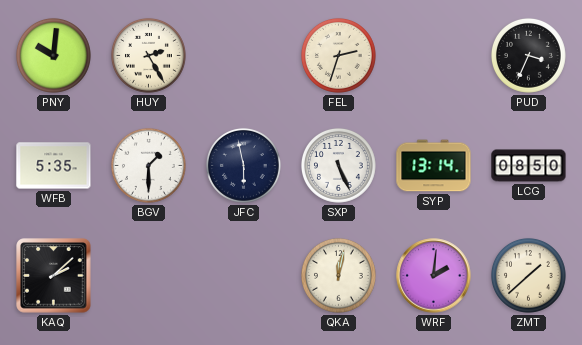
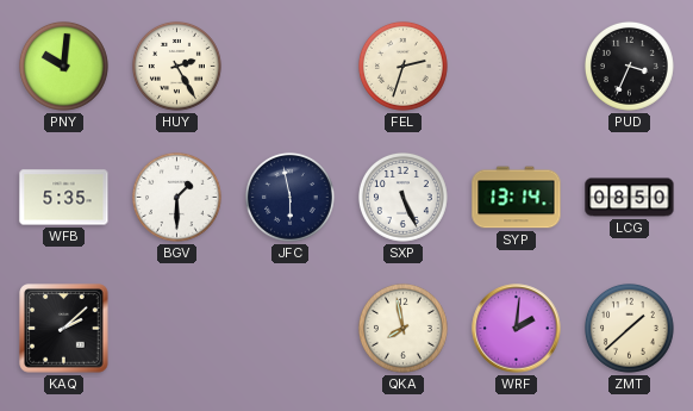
QKA: 12:02 -> 7:58
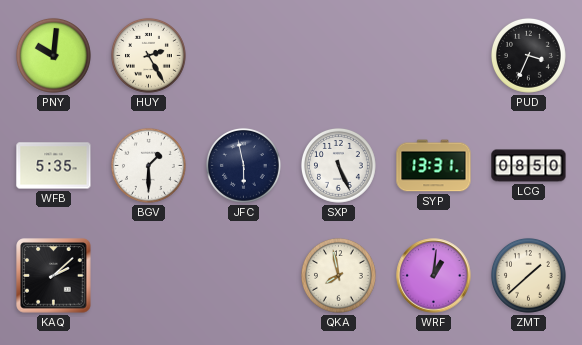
FEL: 2:33 -> none
SYP: 13:14 -> 13:31
WRF: 2:01 -> 1:01
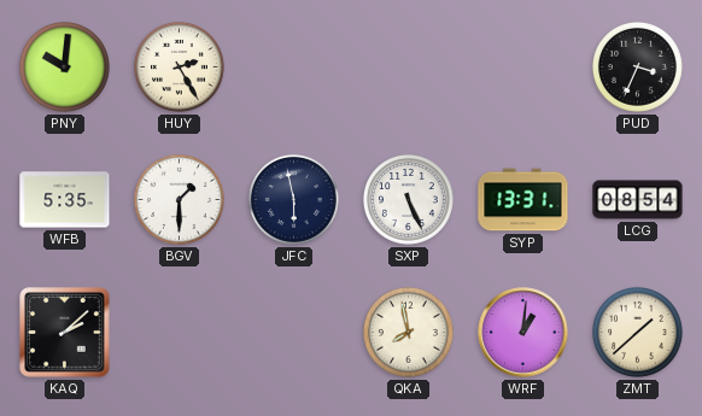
LCG: 08:50 -> 08:54
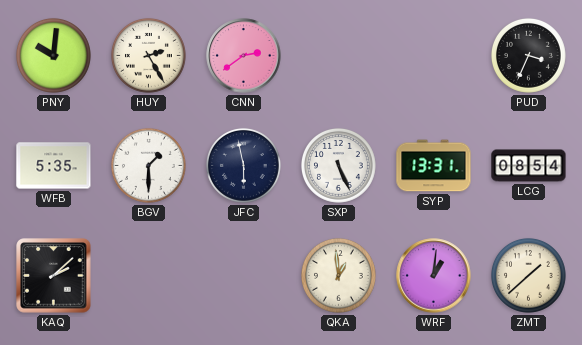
CNN: none -> 2:39
QKA: 7:58 -> 12:59
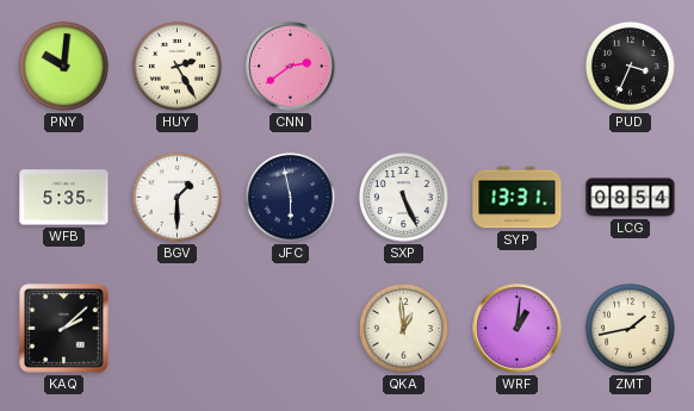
ZMT: 1:38 -> 1:43
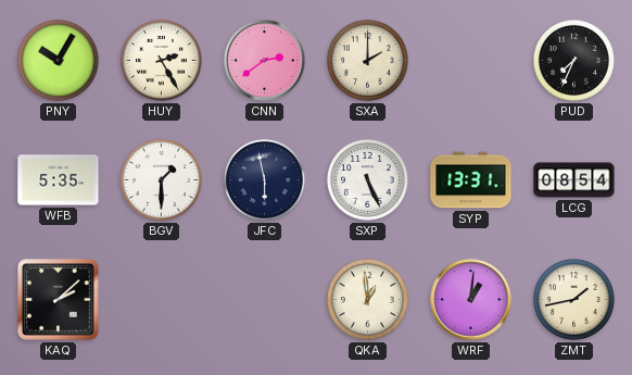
PNY: 10:01 -> 10:05
SXA: none -> 2:00
PUD: 3:34 -> 7:34
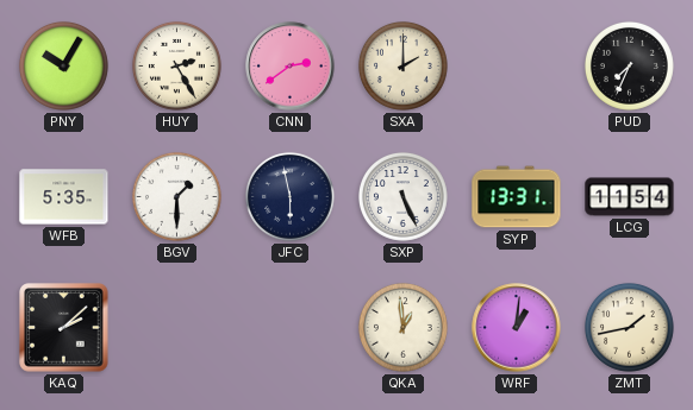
LCG: 08:54 -> 11:54
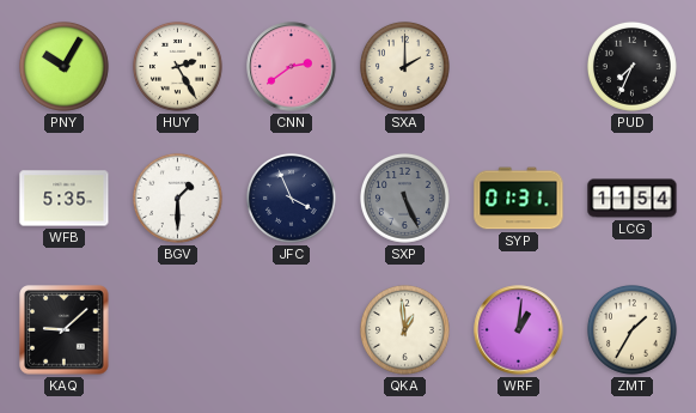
JFC: 5:58 -> 3:56
SXP dial: white -> grey
SYP: 13:31 -> 01:31
KAQ: 2:08 -> 9:08
ZMT: 1:43 -> 1:35
